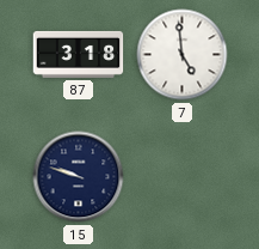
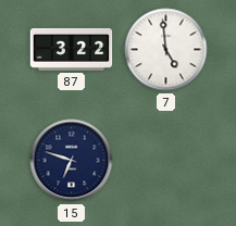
87: 3:18 -> 3:22
15: 9:48 -> 6:48
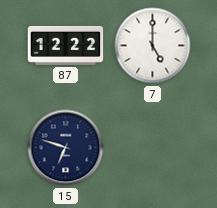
87: 3:22 -> 12:22
7: 4:59 -> 5:00
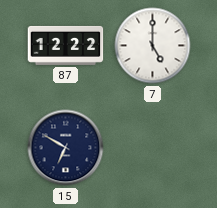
15: 6:48 -> 6:50
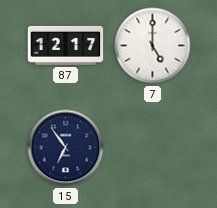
87: 12:22 -> 12:17
15: 6:50 -> 6:54
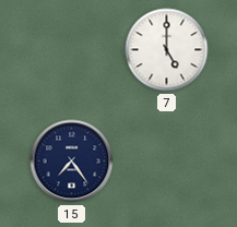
87: 12:17 -> none
15: 6:54 -> 7:24
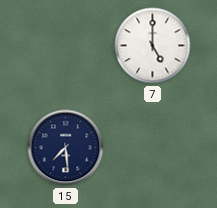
15: 7:24 -> 7:29
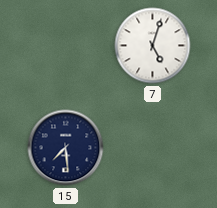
7: 5:00 -> 5:03
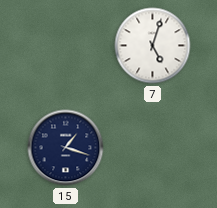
15: 7:29 -> 1:18
